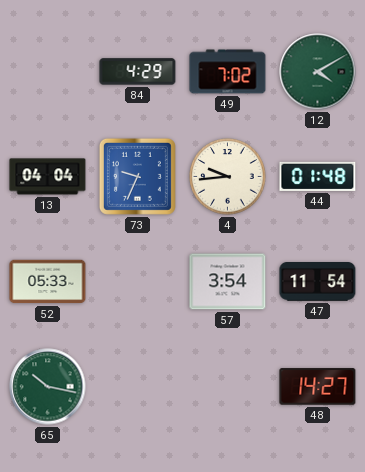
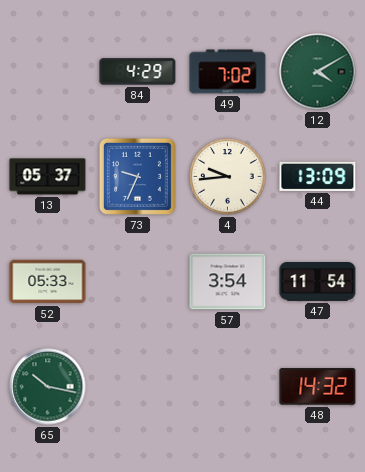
13: 04:04 -> 05:37
44: 01:48 -> 13:09
48: 14:27 -> 14:32
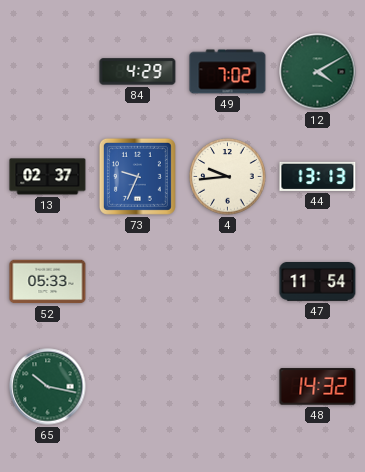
13: 05:37 -> 02:37
44: 13:09 -> 13:13
57: 3:54 -> none
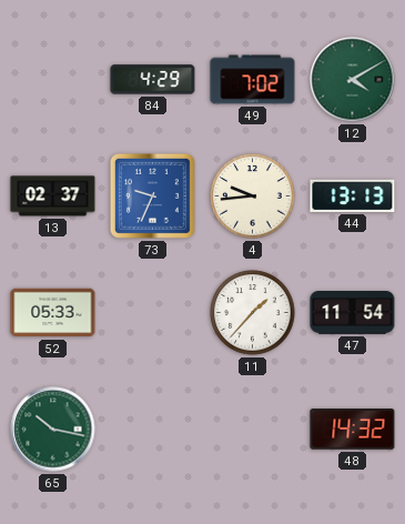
11: none -> 1:37
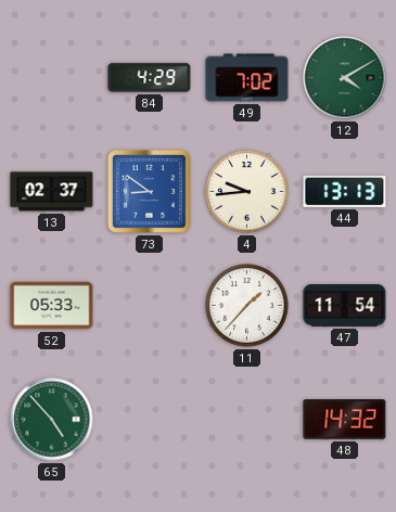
73: 9:34 -> 8:51
65: 10:17 -> 4:53
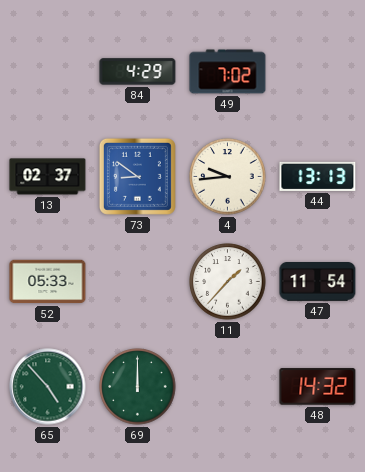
12: 4:10 -> none
69: none -> 12:00
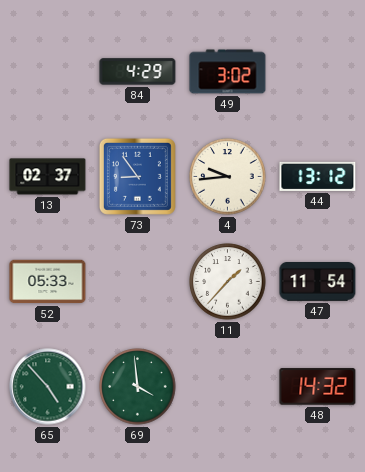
49: 7:02 -> 3:02
73: 8:51 -> 8:54
44: 13:13 -> 13:12
69: 12:00 -> 3:59
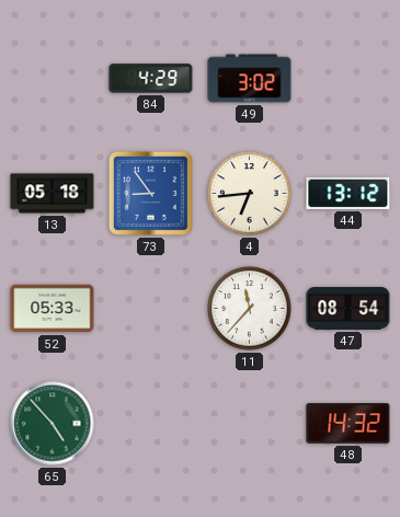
13: 02:37 -> 05:18
4: 9:44 -> 6:44
11: 1:37 -> 11:37
47: 11:54 -> 08:54
69: 3:59 -> none
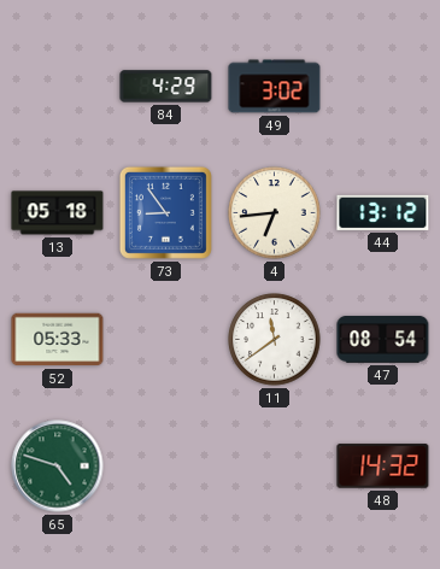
11: 11:37 -> 11:39
65: 4:53 -> 4:48
